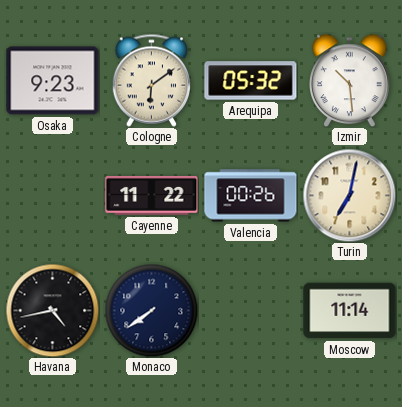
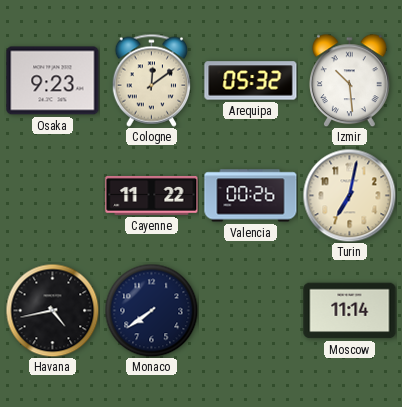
Cologne: 6:09 -> 12:09
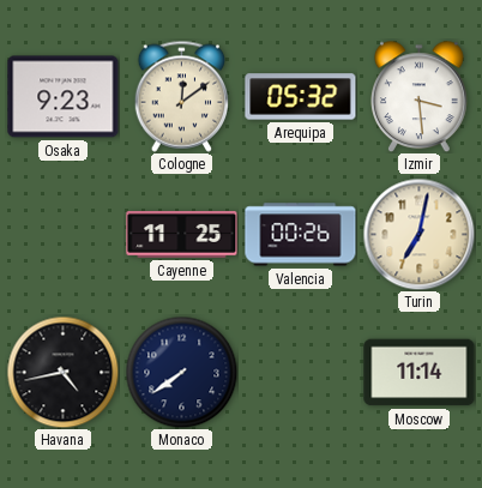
Izmir: 10:29 -> 3:29
Cayenne: 11:22 -> 11:25
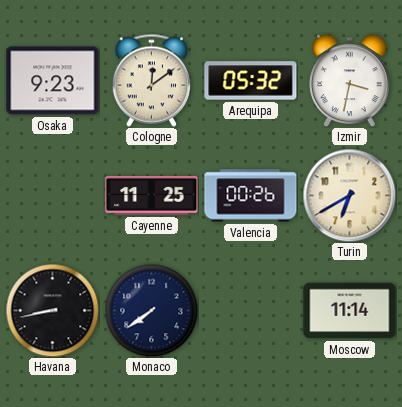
Izmir: 3:29 -> 3:32
Turin: 7:02 -> 6:40
Havana: 4:43 -> 8:43
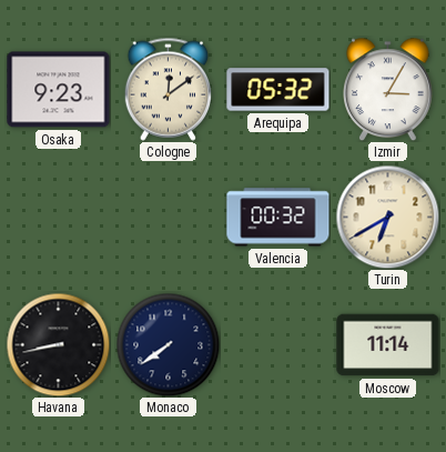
Izmir: 3:32 -> 3:05
Cayenne: 11:25 -> none
Valencia: 00:26 -> 00:32
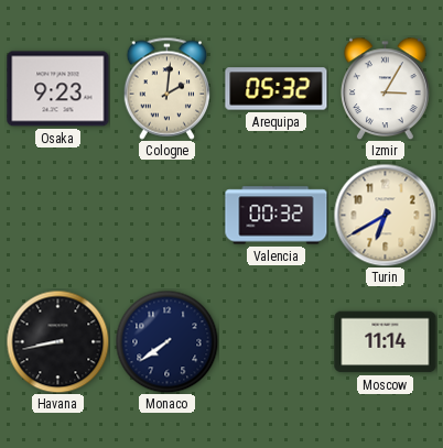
Cologne: 12:09 -> 2:01
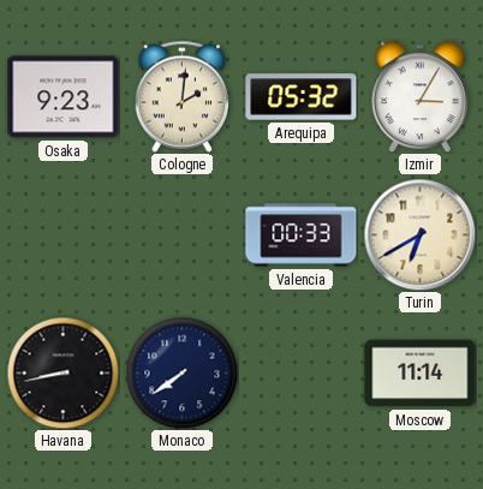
Valencia: 00:32 -> 00:33
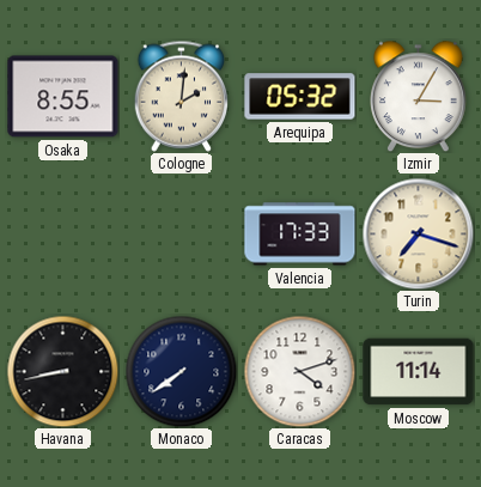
Osaka: 9:23 -> 8:55
Valencia: 00:33 -> 17:33
Turin: 6:40 -> 7:18
Caracas: none -> 4:12
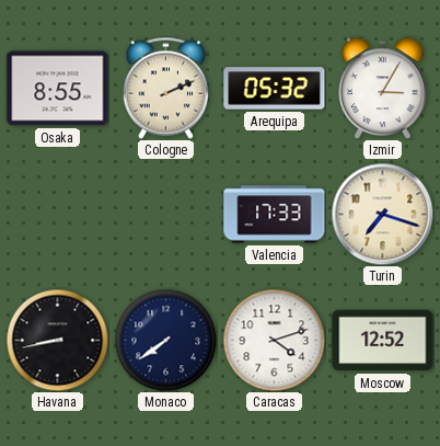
Cologne: 2:01 -> 2:11
Moscow: 11:14 -> 12:52
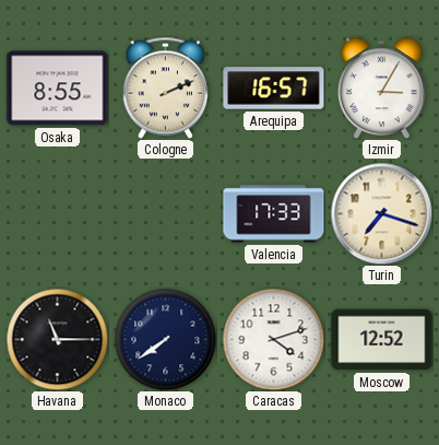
Arequipa: 05:32 -> 16:57
Havana: 8:43 -> 11:15
